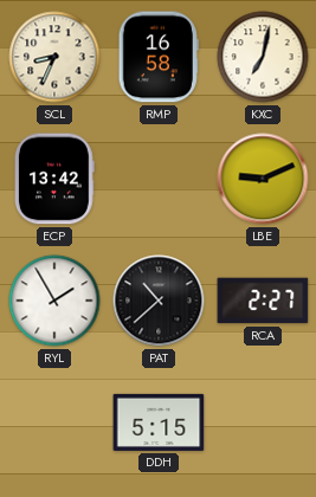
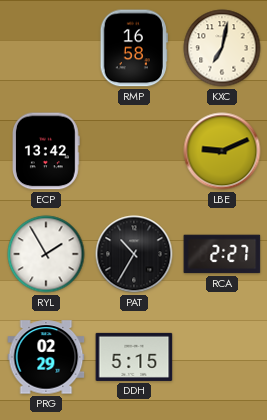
SCL: 8:34 -> none
PAT: 10:38 -> 10:35
PRG: none -> 02:29
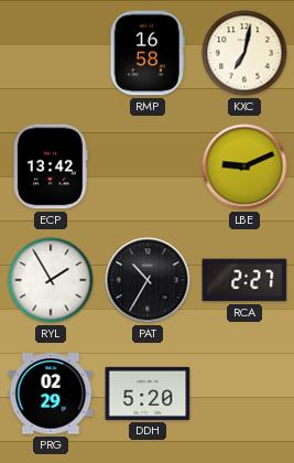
DDH: 5:15 -> 5:20
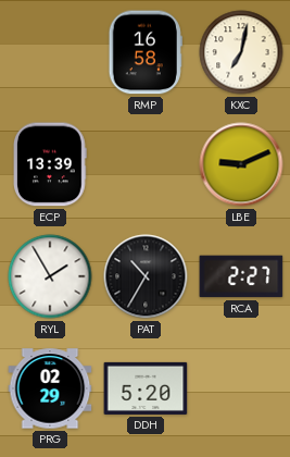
ECP: 13:42 -> 13:39
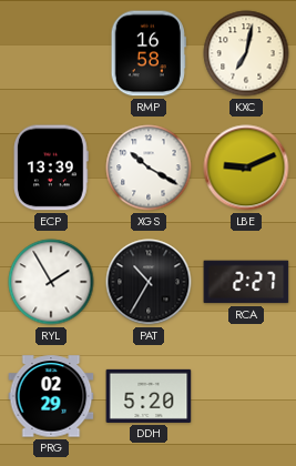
XGS: none -> 10:20
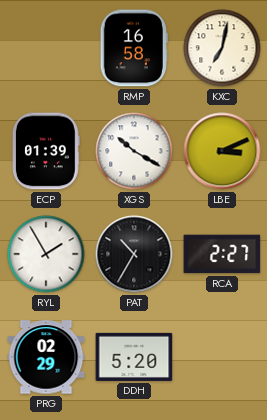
ECP: 13:39 -> 01:39
LBE: 9:11 -> 3:11
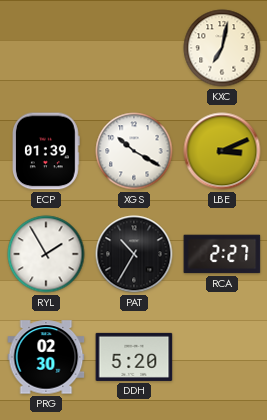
RMP: 16:58 -> none
PRG: 02:29 -> 02:30
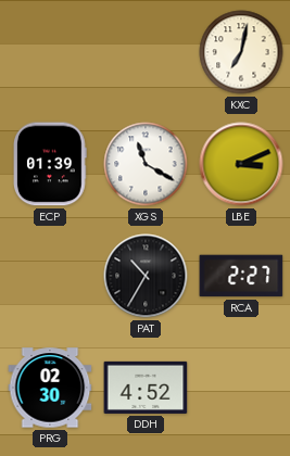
XGS: 10:20 -> 11:20
RYL: 1:55 -> none
DDH: 5:20 -> 4:52
